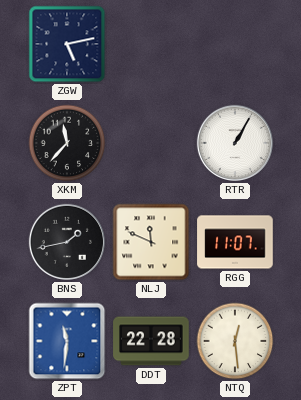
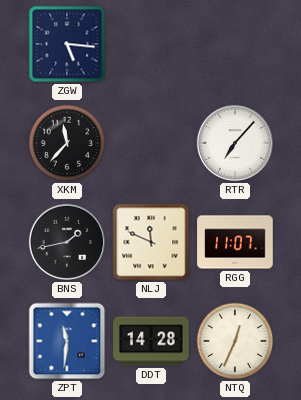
ZGW: 5:13 -> 5:16
RTR: 1:05 -> 7:07
DDT: 22:28 -> 14:28
NTQ: 12:29 -> 12:34
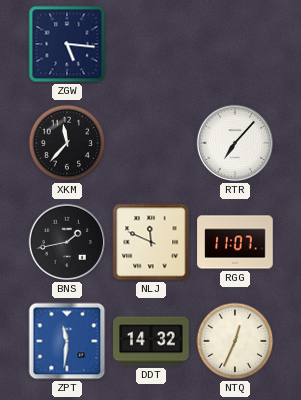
DDT: 14:28 -> 14:32
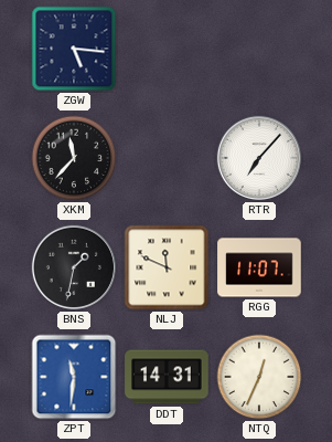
BNS: 1:43 -> 1:32
DDT: 14:32 -> 14:31
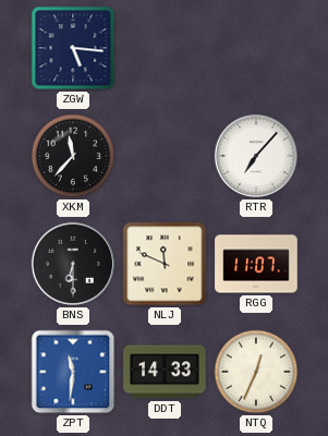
BNS: 1:32 -> 6:30
DDT: 14:31 -> 14:33
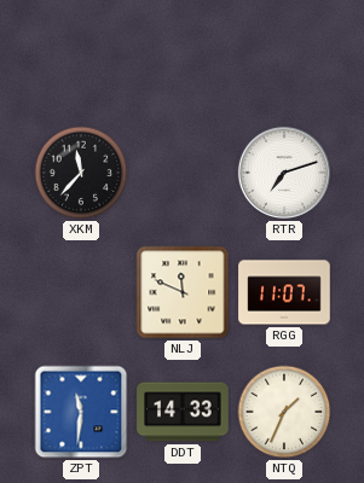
ZGW: 5:16 -> none
RTR: 7:07 -> 7:12
BNS: 6:30 -> none
NTQ: 12:34 -> 1:34
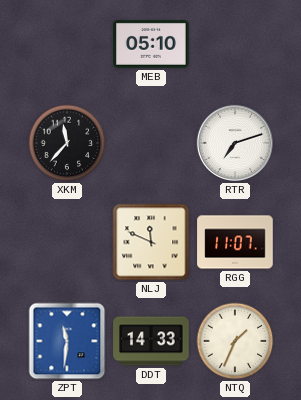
MEB: none -> 05:10
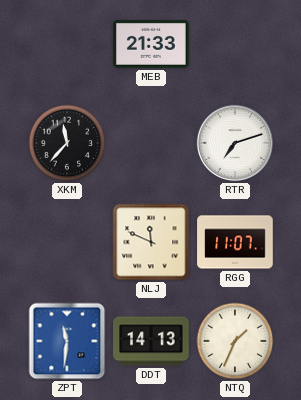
MEB: 05:10 -> 21:33
DDT: 14:33 -> 14:13
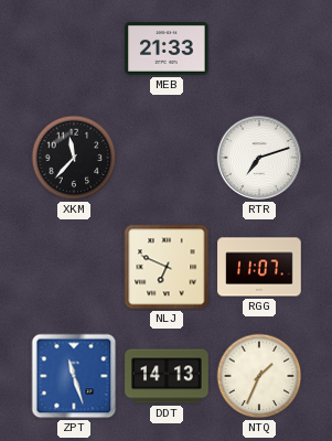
NLJ: 11:49 -> 6:49
ZPT: 11:31 -> 11:27
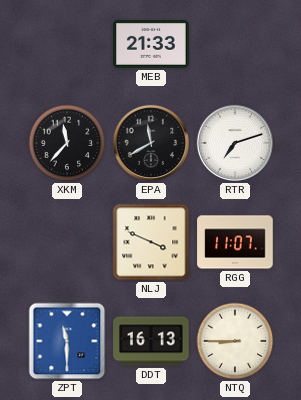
EPA: none -> 11:40
NLJ: 6:49 -> 3:49
ZPT: 11:27 -> 11:30
DDT: 14:13 -> 16:13
NTQ: 1:34 -> 8:45
